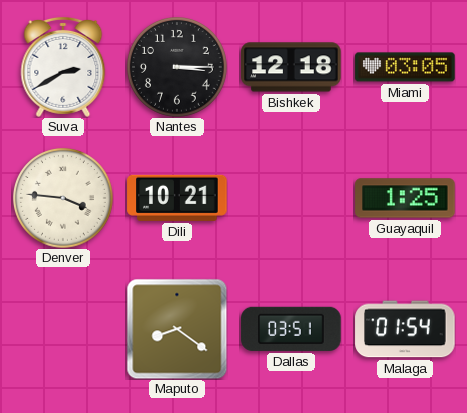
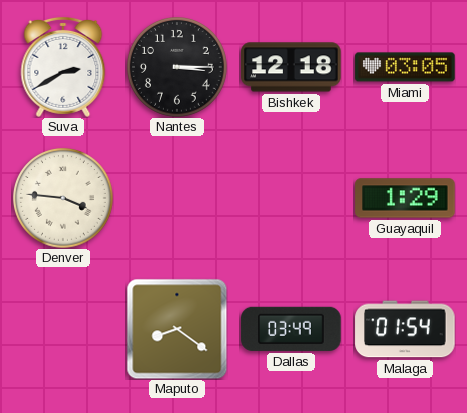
Dili: 10:21 -> none
Guayaquil: 1:25 -> 1:29
Dallas: 03:51 -> 03:49
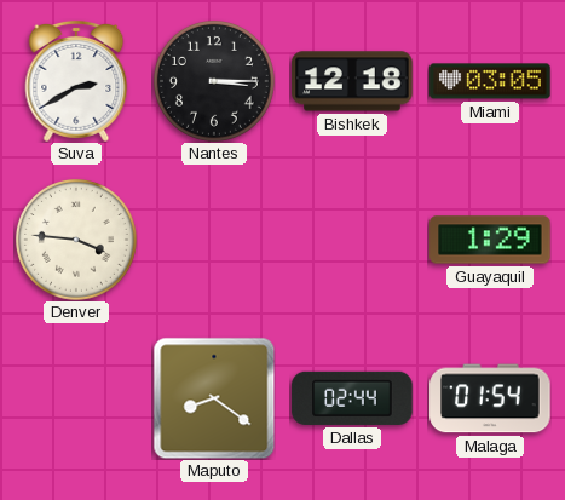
Dallas: 03:49 -> 02:44
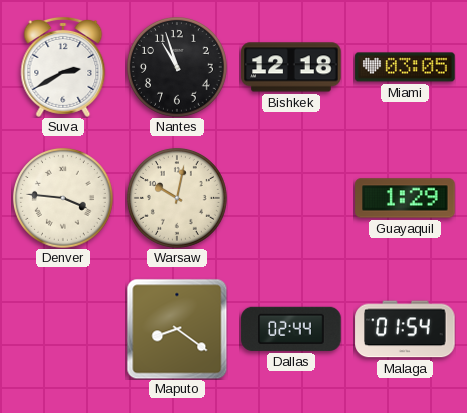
Nantes: 3:15 -> 10:57
Warsaw: none -> 10:02
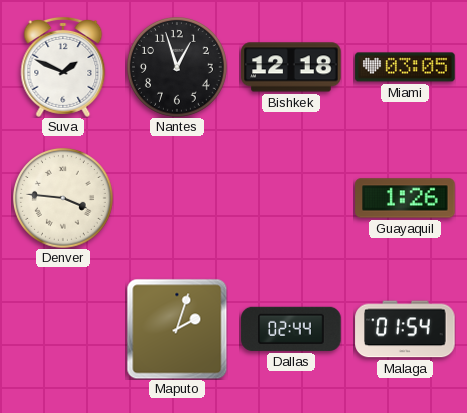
Suva: 2:40 -> 1:49
Nantes: 10:57 -> 12:57
Warsaw: 10:02 -> none
Guayaquil: 1:29 -> 1:26
Maputo: 8:21 -> 2:03
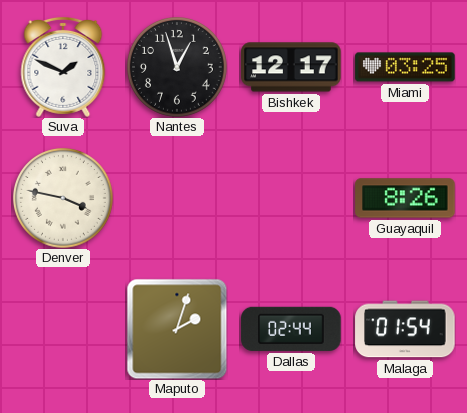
Bishkek: 12:18 -> 12:17
Miami: 03:05 -> 03:25
Denver: 3:46 -> 3:47
Guayaquil: 1:26 -> 8:26
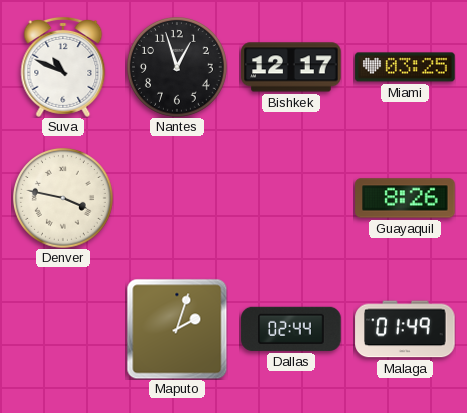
Suva: 1:49 -> 10:49
Malaga: 01:54 -> 01:49
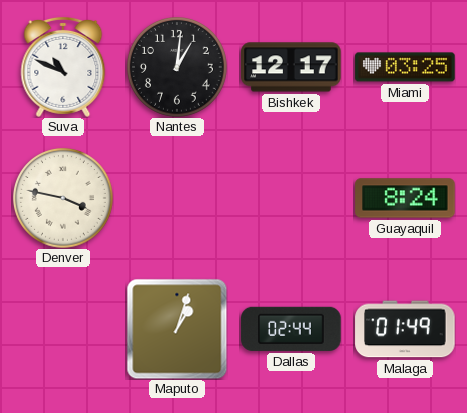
Nantes: 12:57 -> 1:01
Guayaquil: 8:26 -> 8:24
Maputo: 2:03 -> 1:03
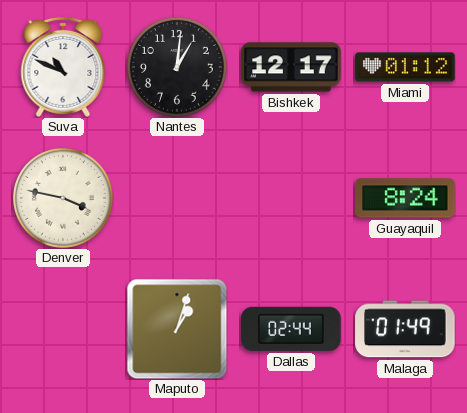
Miami: 03:25 -> 01:12
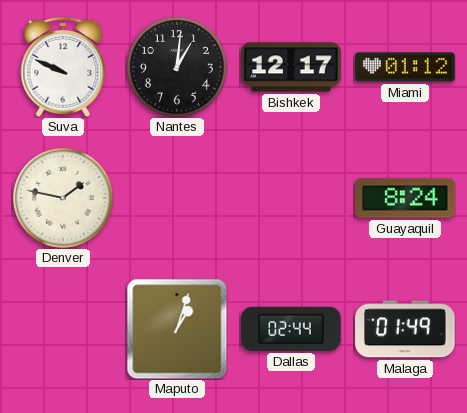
Suva: 10:49 -> 9:49
Denver: 3:47 -> 1:47
